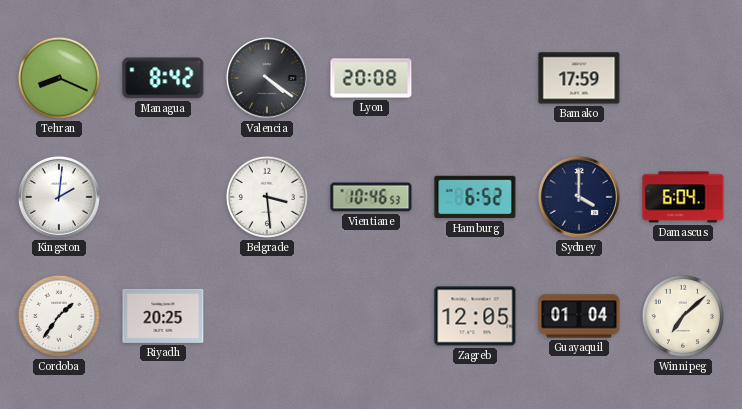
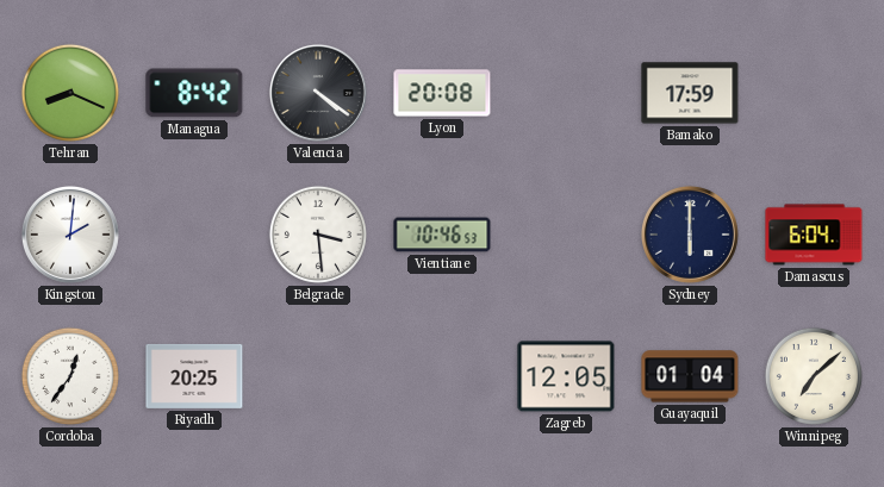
Hamburg: 6:52 -> none
Sydney: 4:00 -> 6:00
Cordoba: 1:36 -> 12:36
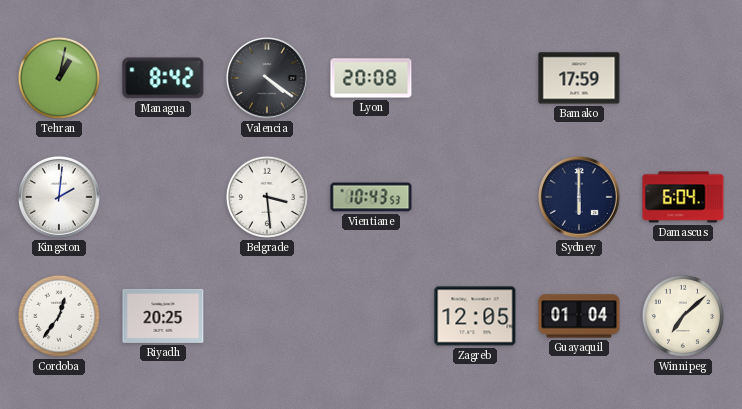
Tehran: 8:19 -> 1:02
Vientiane: 10:46 -> 10:43
